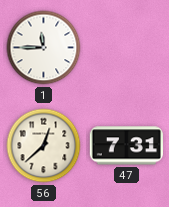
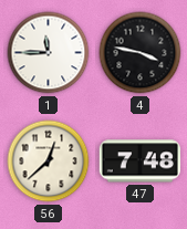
4: none -> 3:47
47: 7:31 -> 7:48
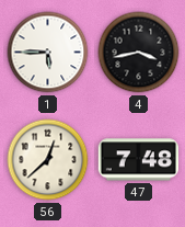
1: 11:45 -> 5:45
4: 3:47 -> 3:43
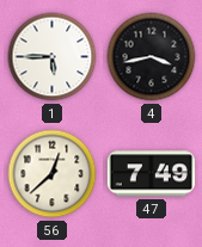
47: 7:48 -> 7:49
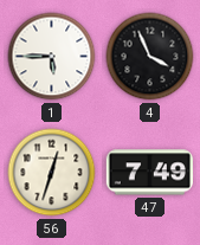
4: 3:43 -> 3:56
56: 12:38 -> 12:33
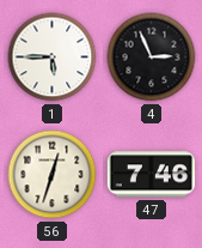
4: 3:56 -> 2:56
47: 7:49 -> 7:46
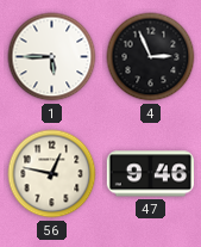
56: 12:33 -> 12:47
47: 7:46 -> 9:46
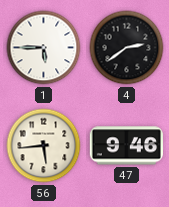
4: 2:56 -> 2:39
56: 12:47 -> 5:44
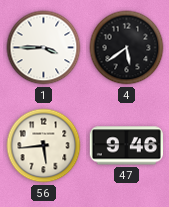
1: 5:45 -> 3:45
4: 2:39 -> 5:39
